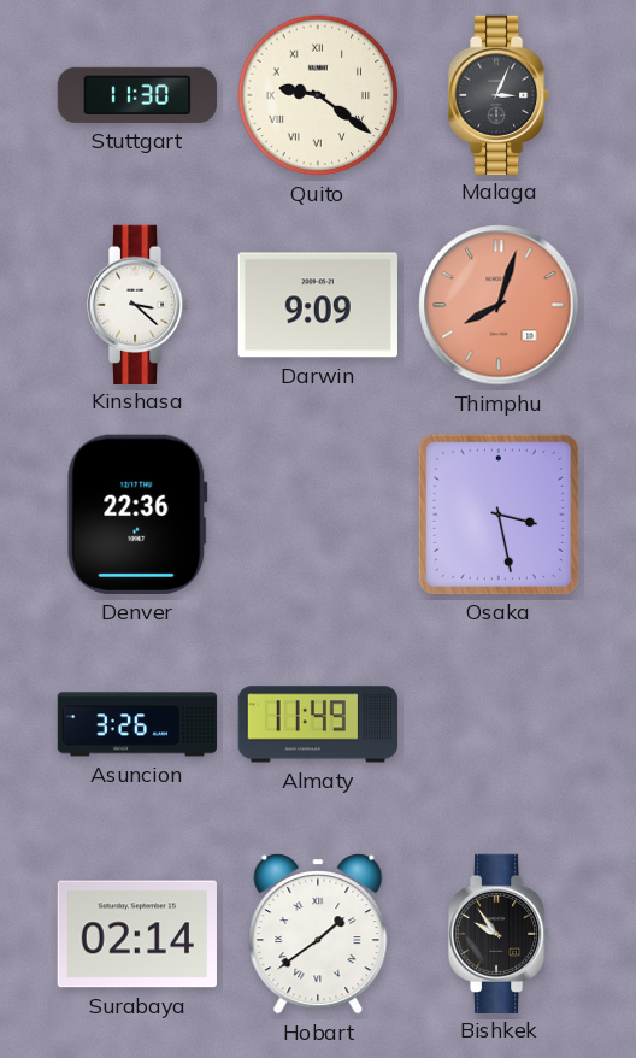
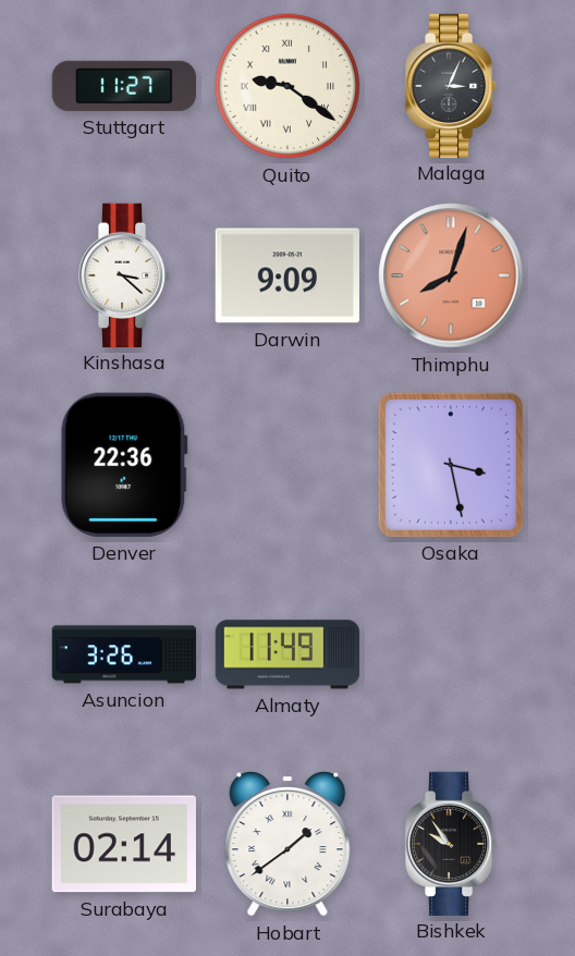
Stuttgart: 11:30 -> 11:27
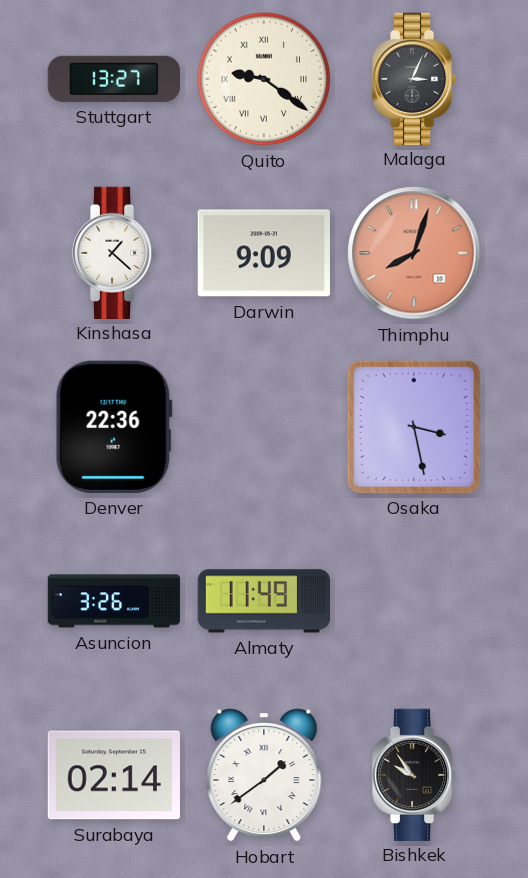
Stuttgart: 11:27 -> 13:27
Kinshasa: 3:22 -> 1:22
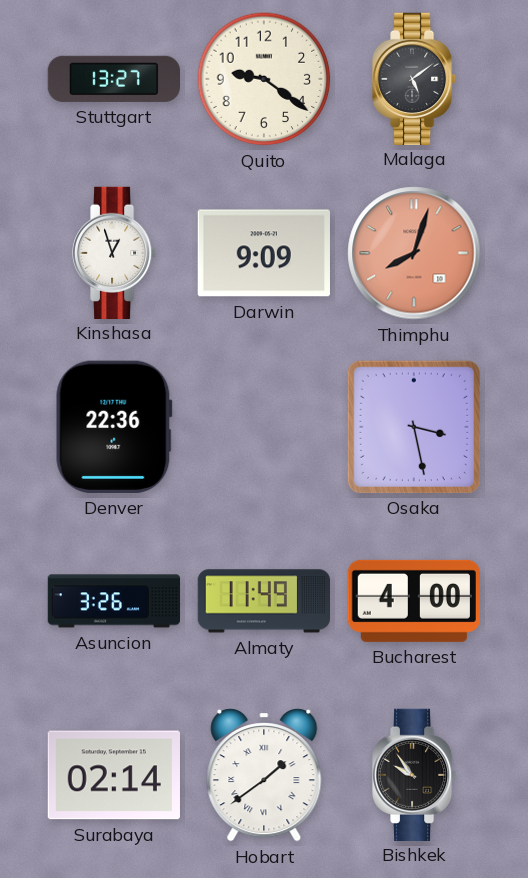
Quito numerals: Roman -> Arabic
Malaga: 3:04 -> 5:09
Kinshasa: 1:22 -> 12:57
Bucharest: none -> 4:00
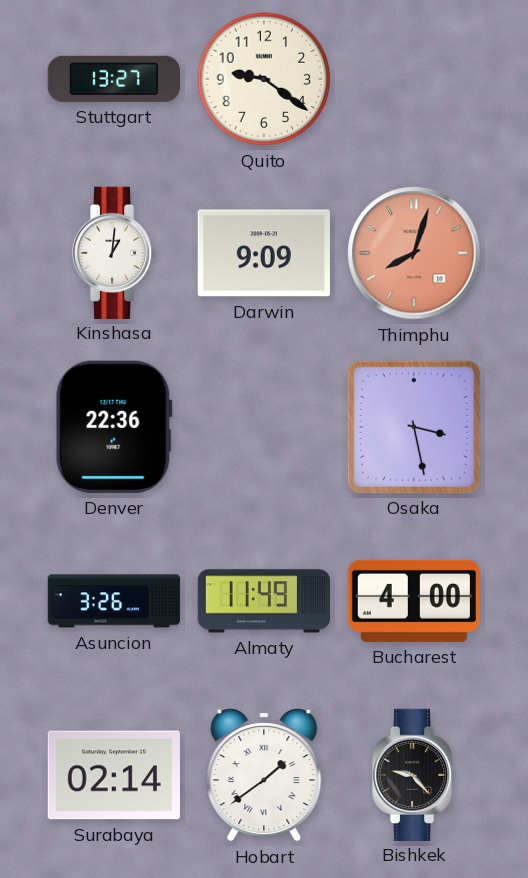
Malaga: 5:09 -> none
Kinshasa: 12:57 -> 1:01
Bishkek: 9:54 -> 9:23
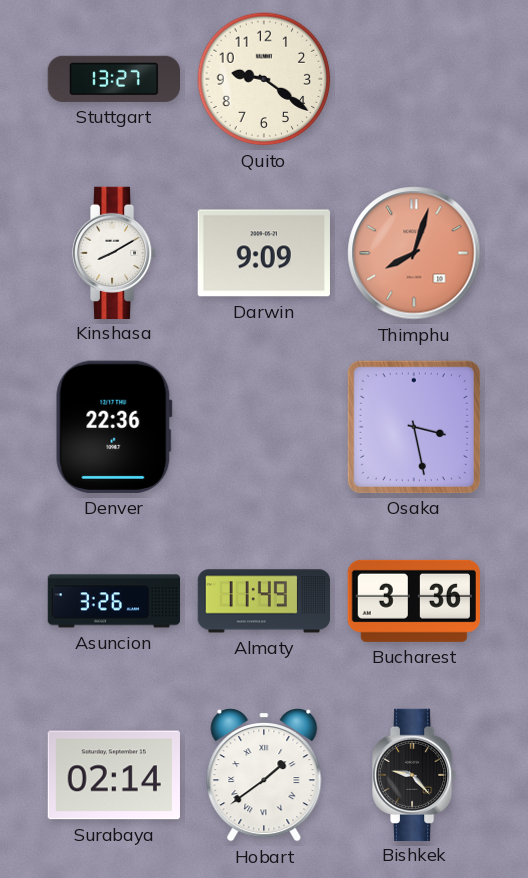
Kinshasa: 1:01 -> 8:10
Bucharest: 4:00 -> 3:36
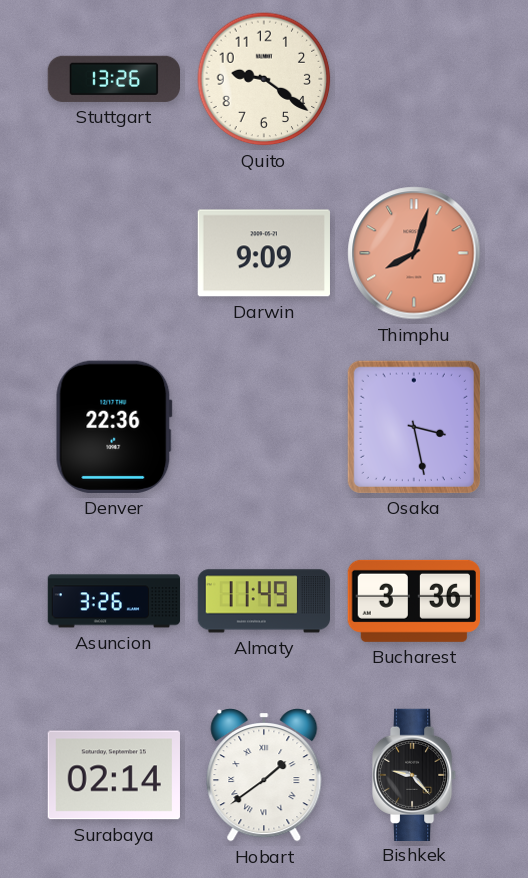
Stuttgart: 13:27 -> 13:26
Kinshasa: 8:10 -> none
